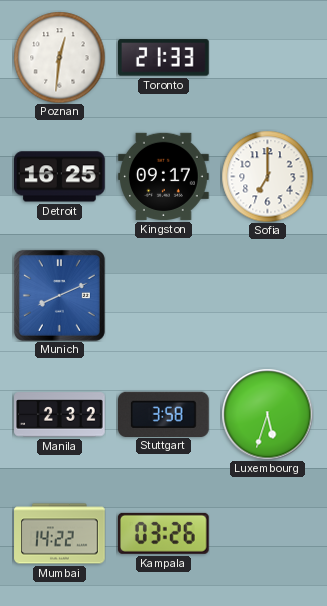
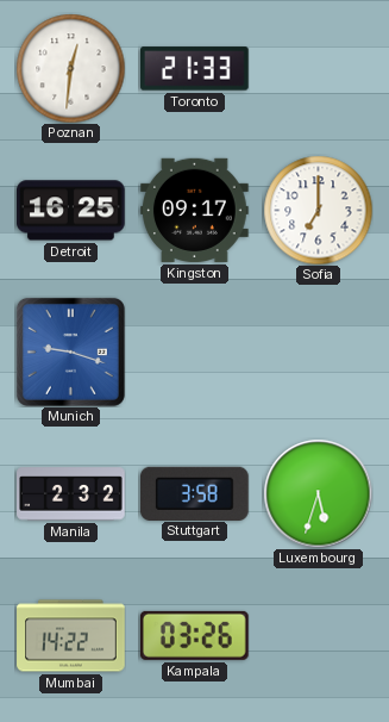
Munich: 8:11 -> 9:18
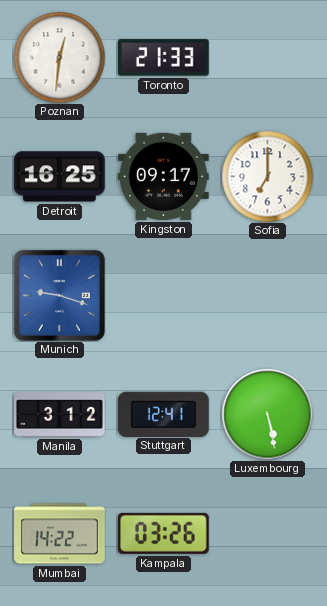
Manila: 2:32 -> 3:12
Stuttgart: 3:58 -> 12:41
Luxembourg: 5:33 -> 5:28
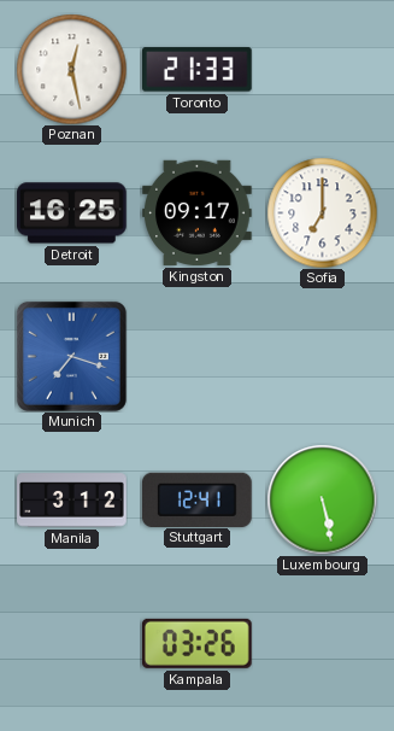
Poznan: 12:31 -> 12:28
Munich: 9:18 -> 7:18
Mumbai: 14:22 -> none
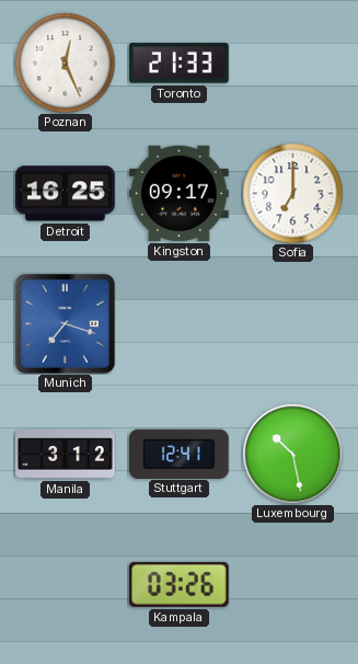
Poznan: 12:28 -> 12:26
Luxembourg: 5:28 -> 10:28
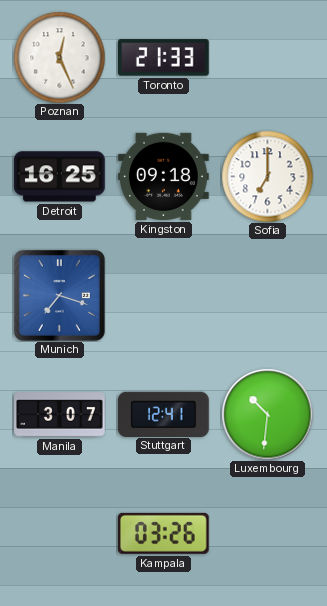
Kingston: 09:17 -> 09:18
Manila: 3:12 -> 3:07
Luxembourg: 10:28 -> 10:31
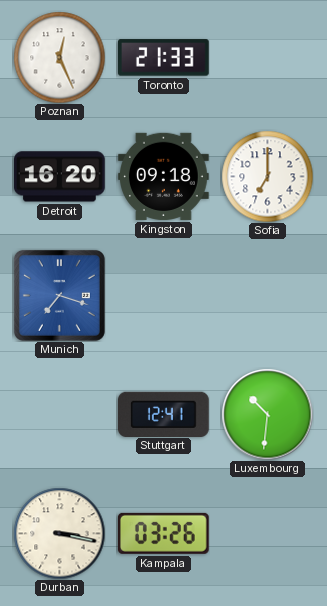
Detroit: 16:25 -> 16:20
Manila: 3:07 -> none
Durban: none -> 3:17
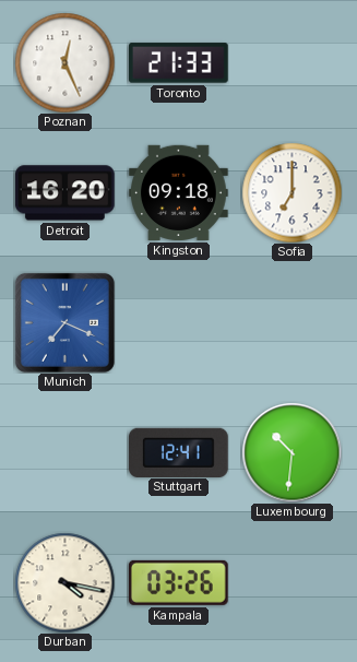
Munich: 7:18 -> 7:19
Durban: 3:17 -> 4:17
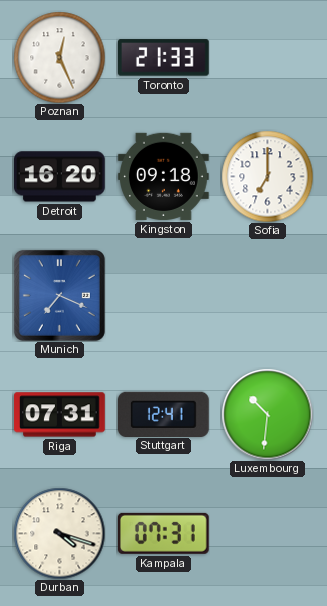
Riga: none -> 07:31
Durban: 4:17 -> 4:18
Kampala: 03:26 -> 07:31
